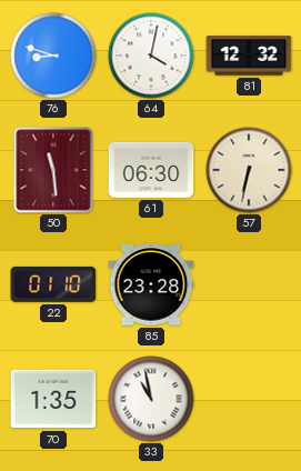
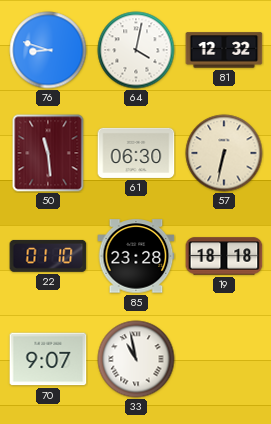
19: none -> 18:18
70: 1:35 -> 9:07
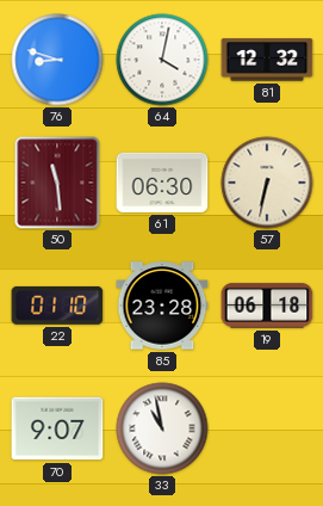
19: 18:18 -> 06:18
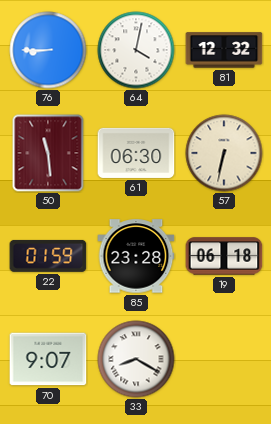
76: 8:48 -> 8:45
22: 01:10 -> 01:59
33: 10:58 -> 8:20
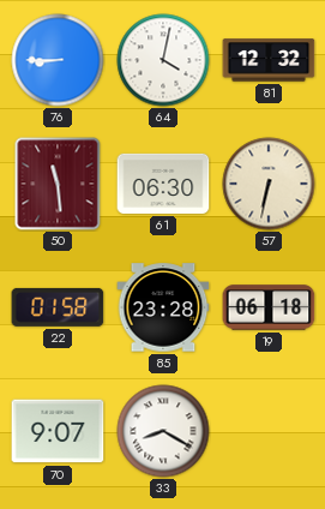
22: 01:59 -> 01:58
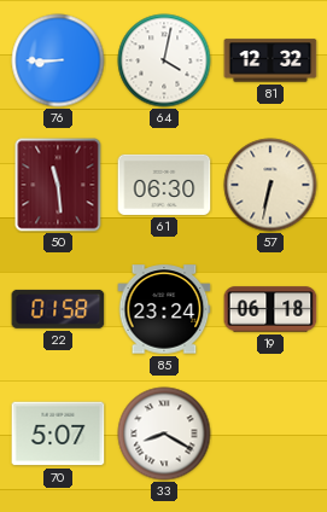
85: 23:28 -> 23:24
70: 9:07 -> 5:07
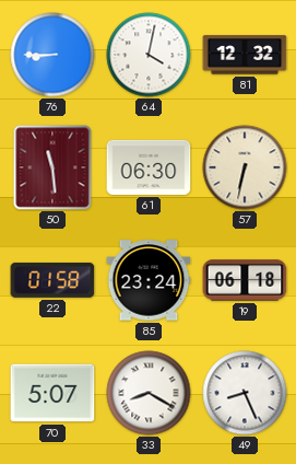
49: none -> 8:26
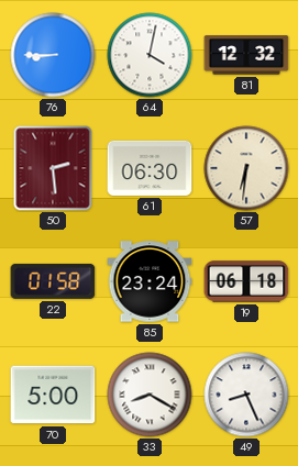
50: 11:29 -> 2:29
57: 6:32 -> 6:31
70: 5:07 -> 5:00
